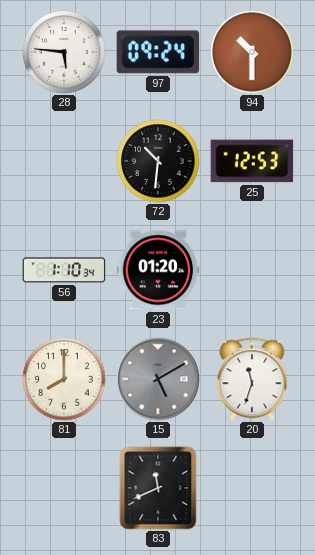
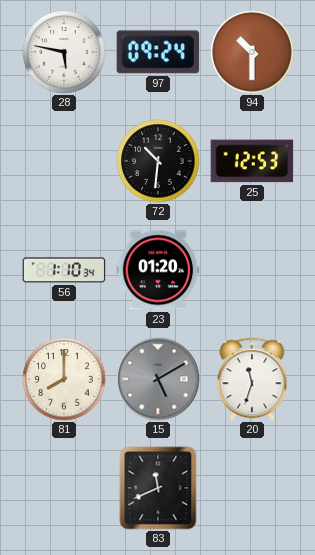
28: 5:46 -> 5:47
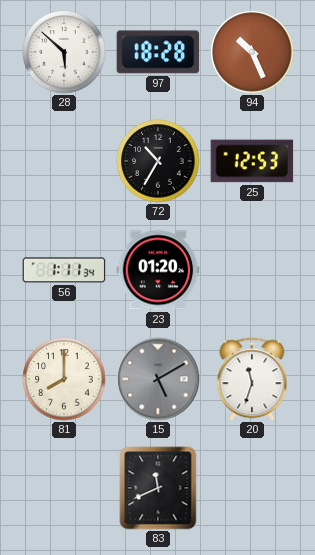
28: 5:47 -> 5:52
97: 09:24 -> 18:28
94: 10:30 -> 10:26
72: 10:31 -> 10:35
56: 1:10 -> 1:11
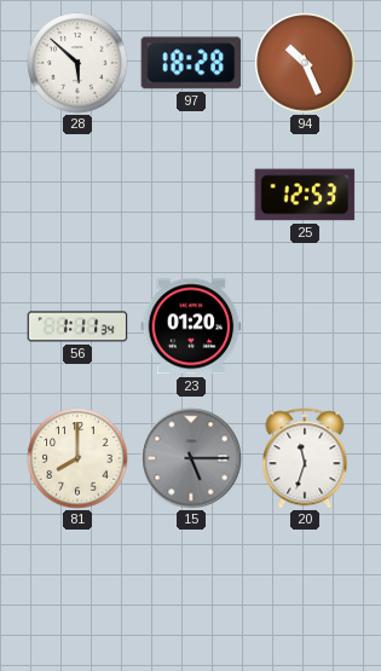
72: 10:35 -> none
15: 5:10 -> 5:15
83: 11:41 -> none
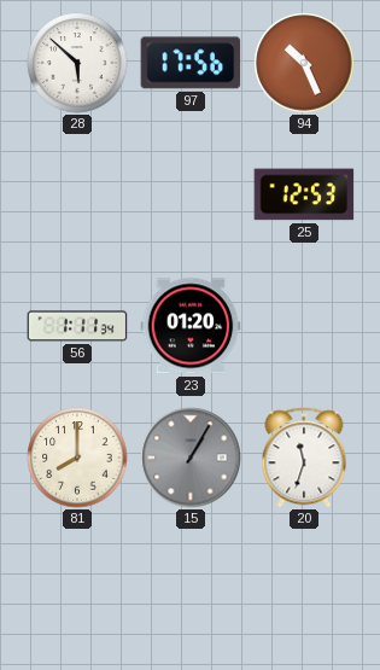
97: 18:28 -> 17:56
15: 5:15 -> 1:05
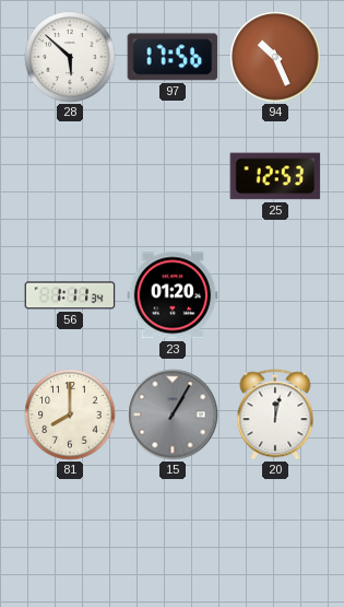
20: 11:33 -> 12:02
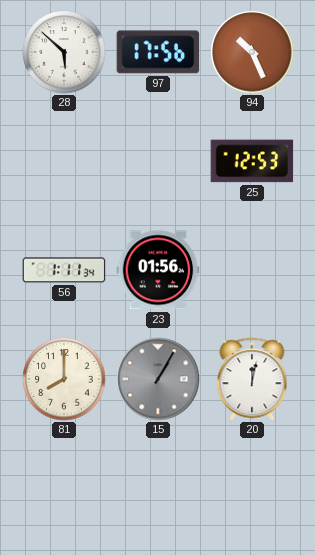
23: 01:20 -> 01:56
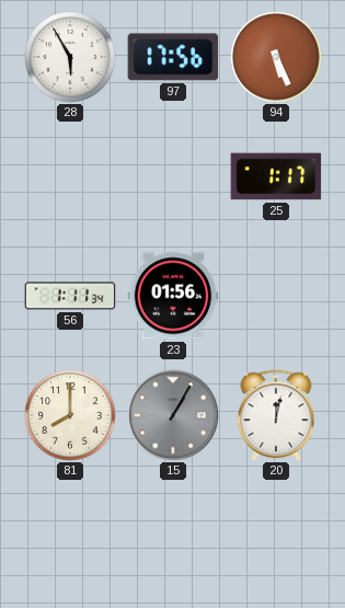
28: 5:52 -> 5:55
94: 10:26 -> 5:26
25: 12:53 -> 1:17
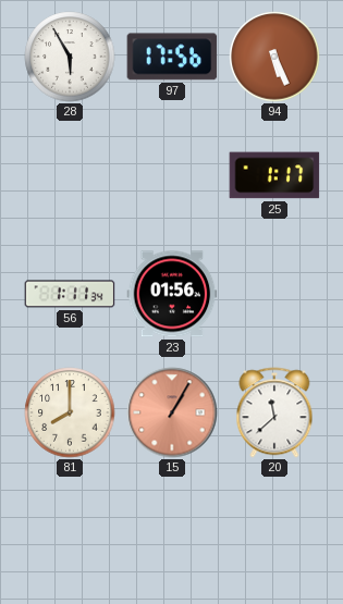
15 dial: grey -> salmon
20: 12:02 -> 11:38
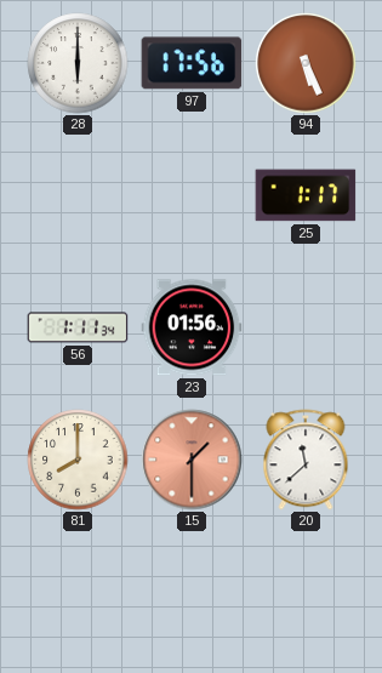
28: 5:55 -> 6:00
15: 1:05 -> 1:30
